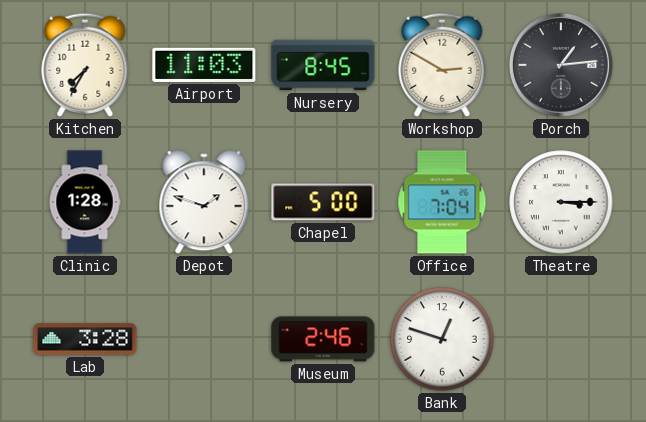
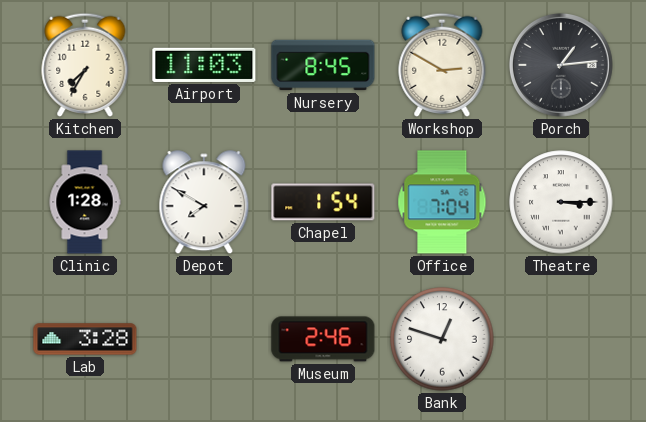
Depot: 1:48 -> 7:50
Chapel: 5:00 -> 1:54
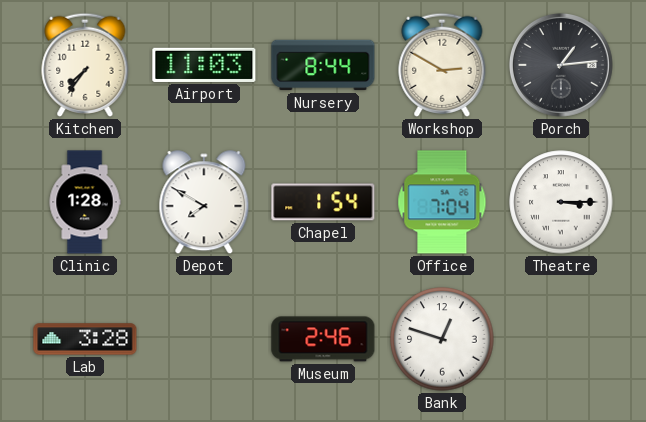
Kitchen: 7:35 -> 7:36
Nursery: 8:45 -> 8:44
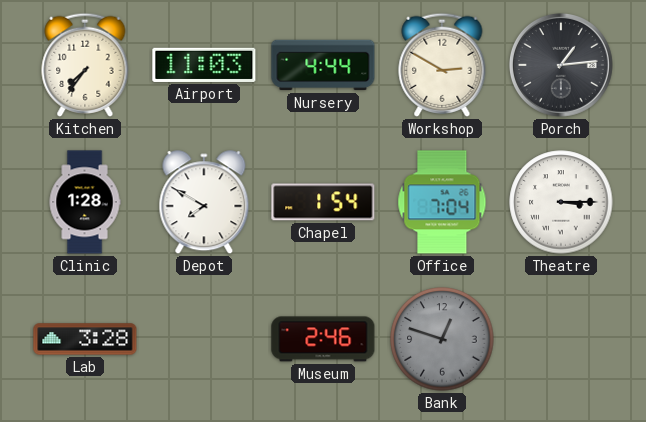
Nursery: 8:44 -> 4:44
Bank dial: white -> grey
